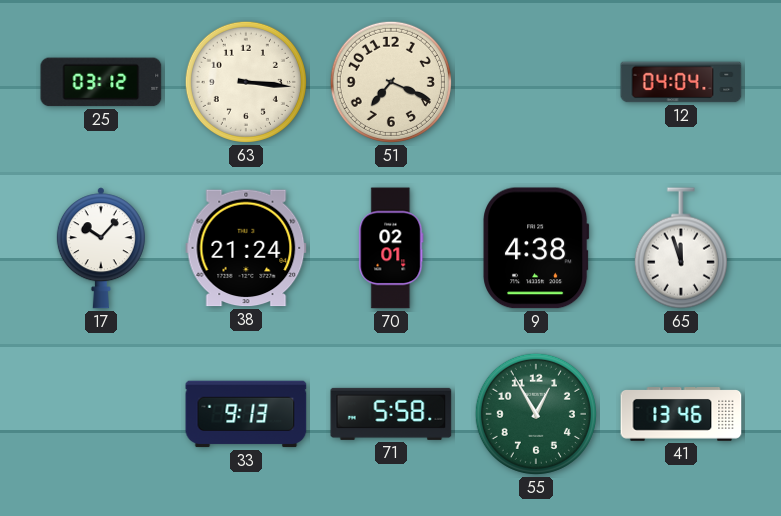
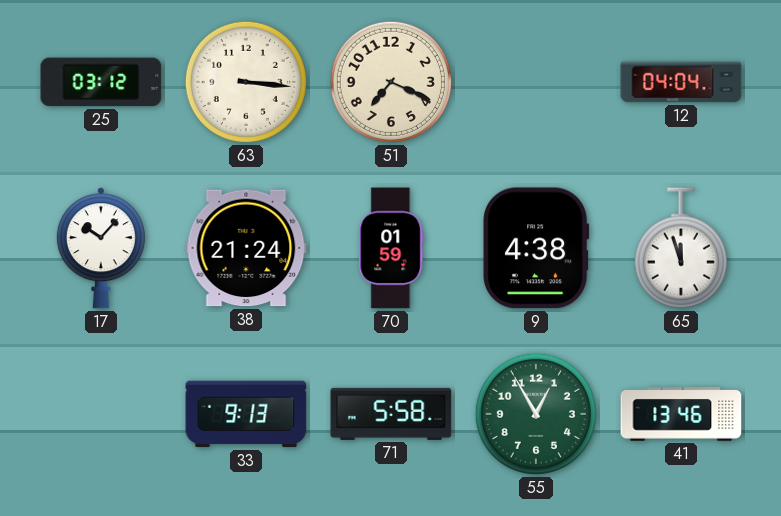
70: 02:01 -> 01:59
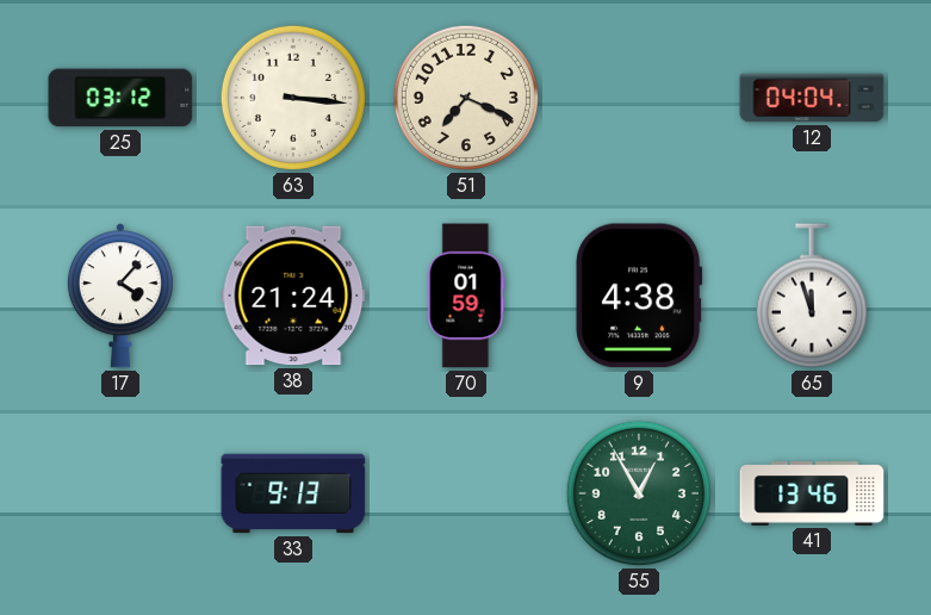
17: 10:07 -> 4:07
71: 5:58 -> none
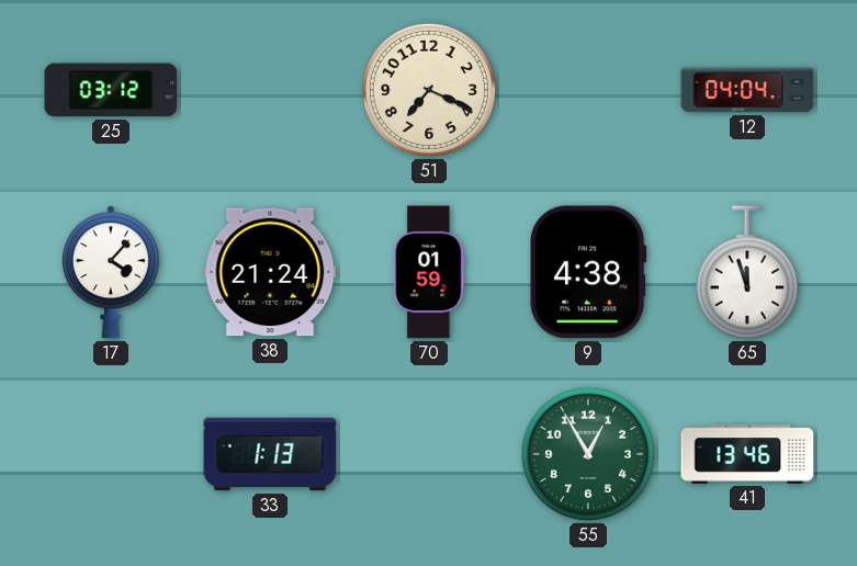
63: 3:16 -> none
33: 9:13 -> 1:13
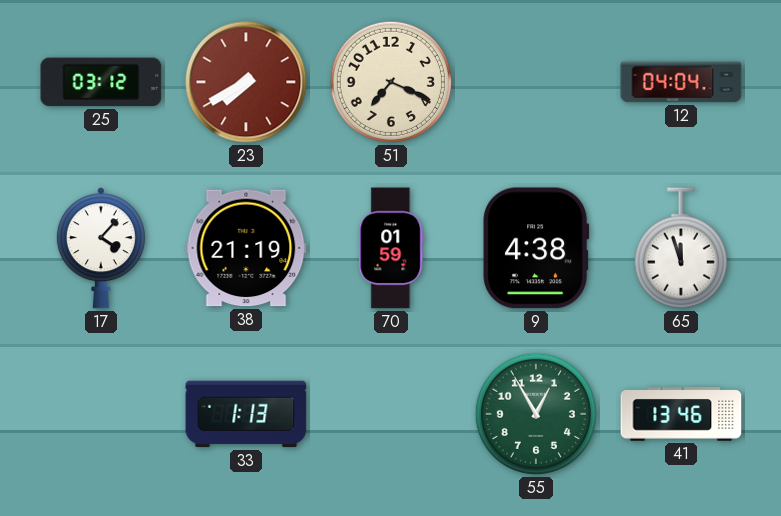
23: none -> 7:40
38: 21:24 -> 21:19
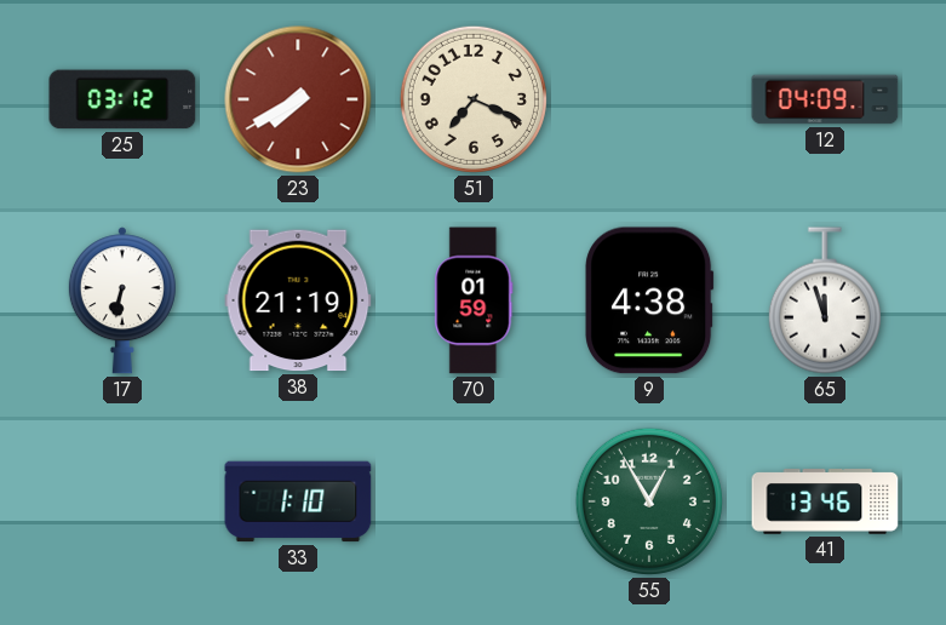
12: 04:04 -> 04:09
17: 4:07 -> 6:32
33: 1:13 -> 1:10
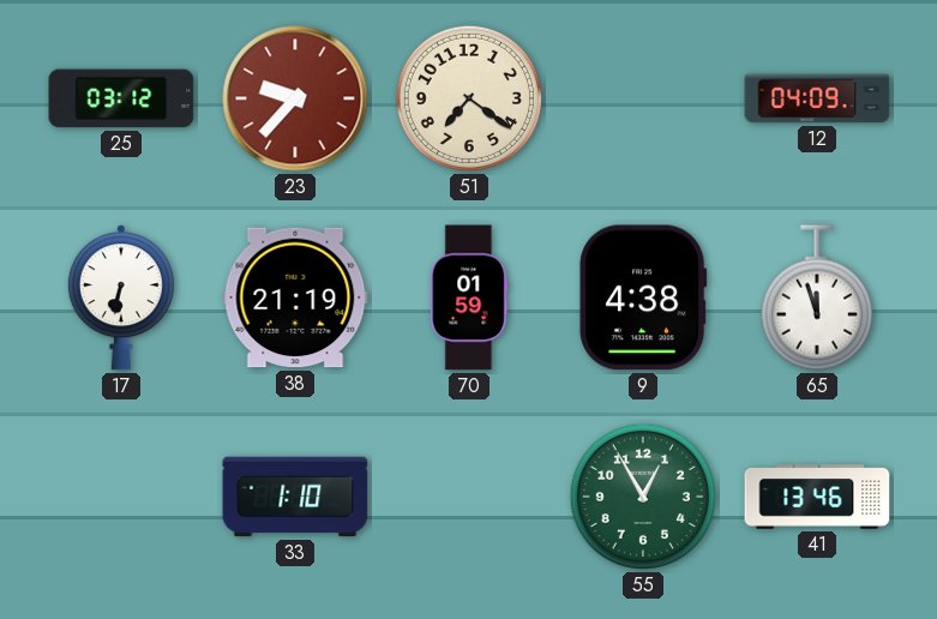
23: 7:40 -> 9:37
51: 7:19 -> 7:21
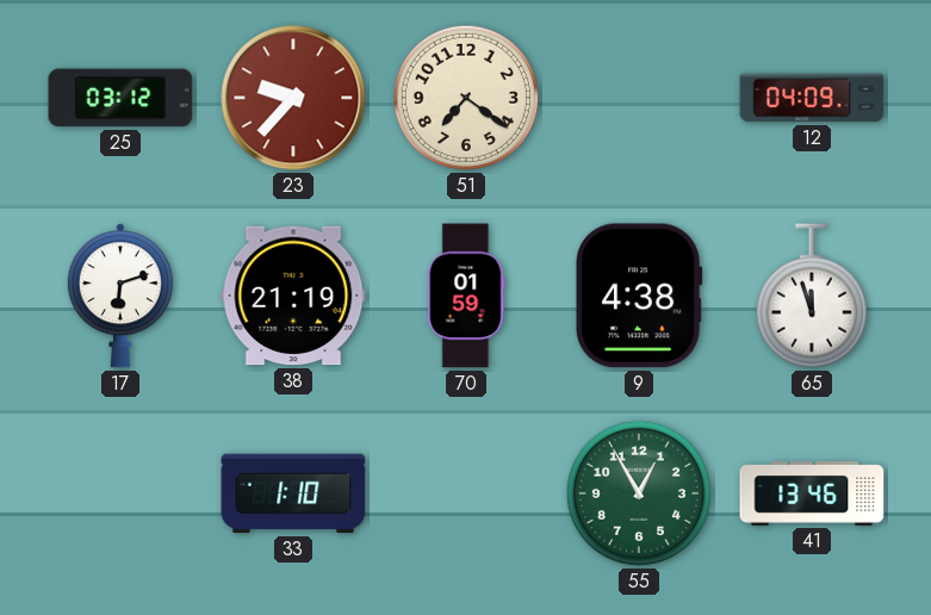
17: 6:32 -> 6:12
